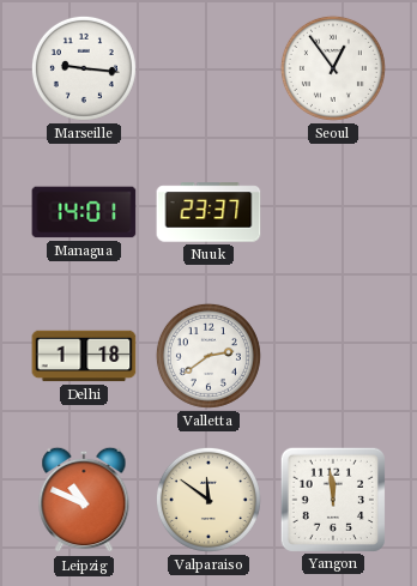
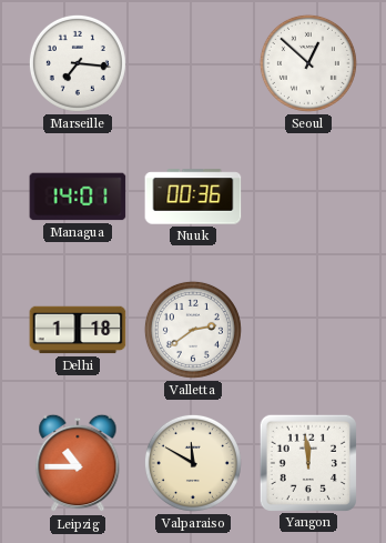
Marseille: 9:16 -> 7:16
Seoul: 12:54 -> 12:52
Nuuk: 23:37 -> 00:36
Leipzig: 10:49 -> 10:45
Valparaiso: 11:51 -> 11:50
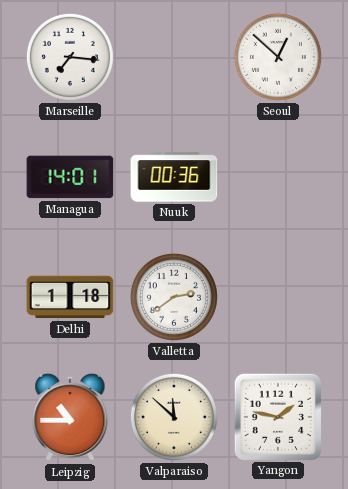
Valparaiso: 11:50 -> 11:52
Yangon: 11:59 -> 1:47
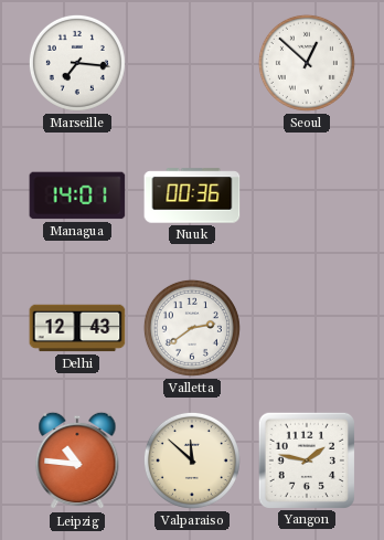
Delhi: 1:18 -> 12:43
Leipzig: 10:45 -> 10:46
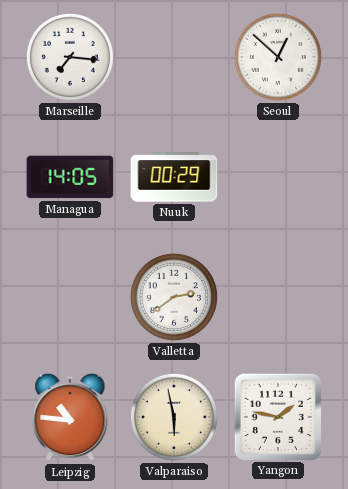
Managua: 14:01 -> 14:05
Nuuk: 00:36 -> 00:29
Delhi: 12:43 -> none
Valparaiso: 11:52 -> 5:58
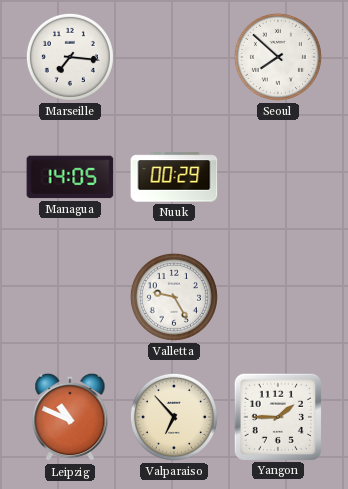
Seoul: 12:52 -> 7:52
Valletta: 2:39 -> 9:25
Leipzig: 10:46 -> 10:49
Valparaiso: 5:58 -> 6:53
Yangon: 1:47 -> 1:45
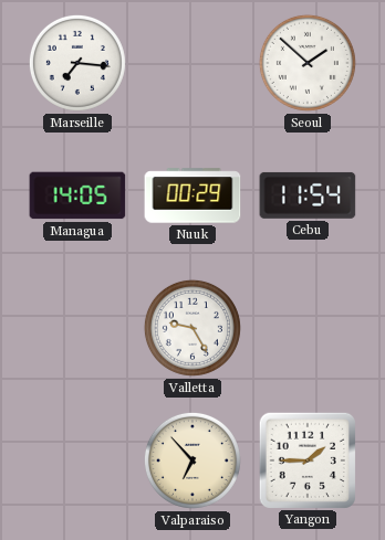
Seoul: 7:52 -> 1:52
Cebu: none -> 11:54
Leipzig: 10:49 -> none
